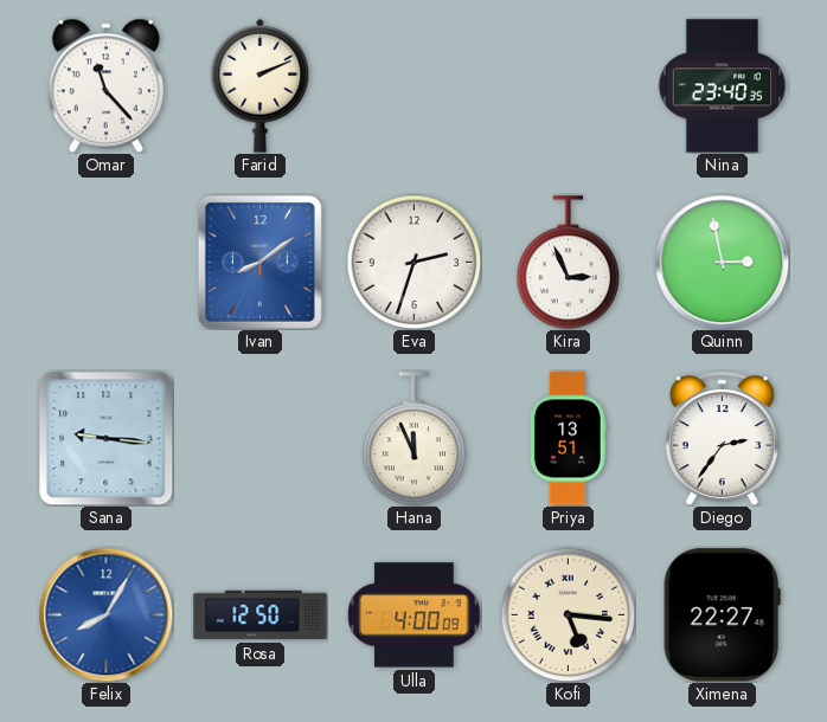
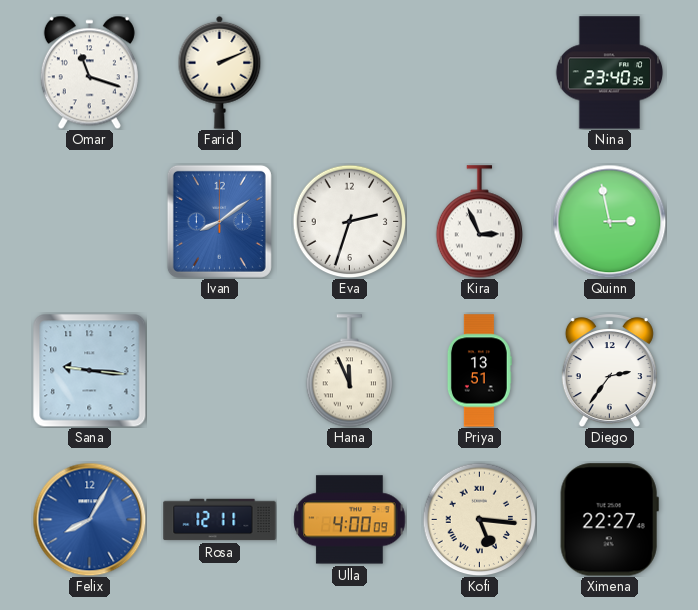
Omar: 11:23 -> 11:18
Rosa: 12:50 -> 12:11
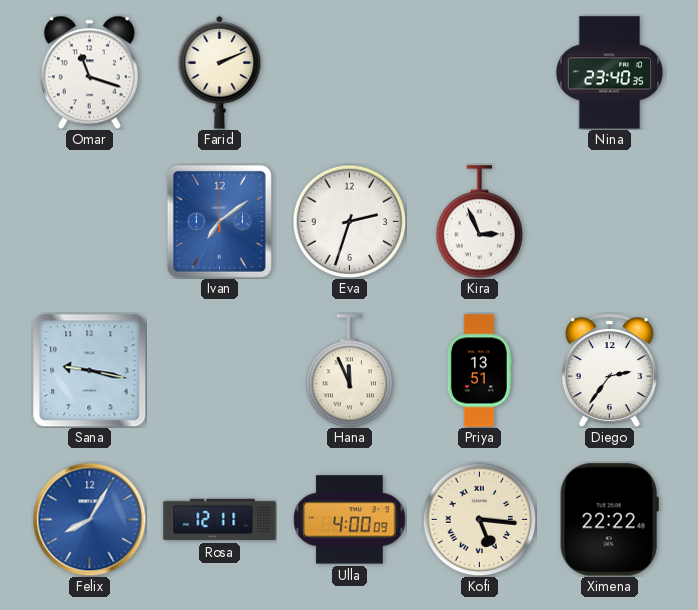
Ivan: 8:09 -> 7:09
Quinn: 2:58 -> none
Sana: 9:16 -> 9:17
Ximena: 22:27 -> 22:22
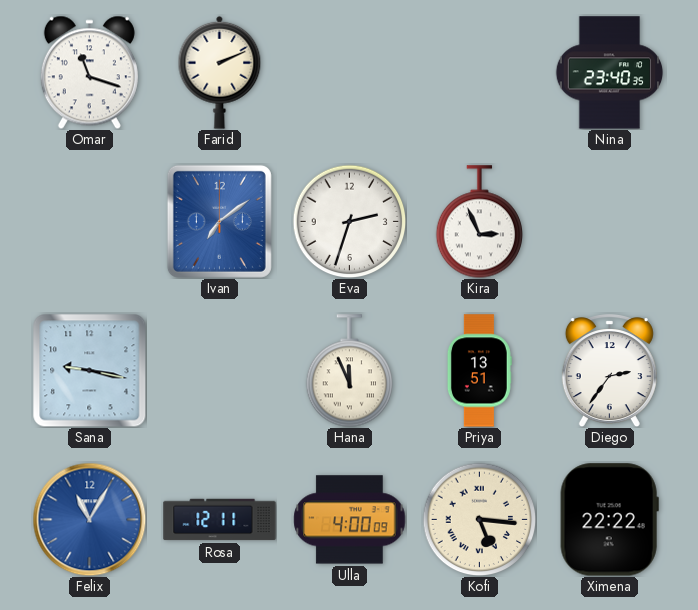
Felix: 8:05 -> 11:05
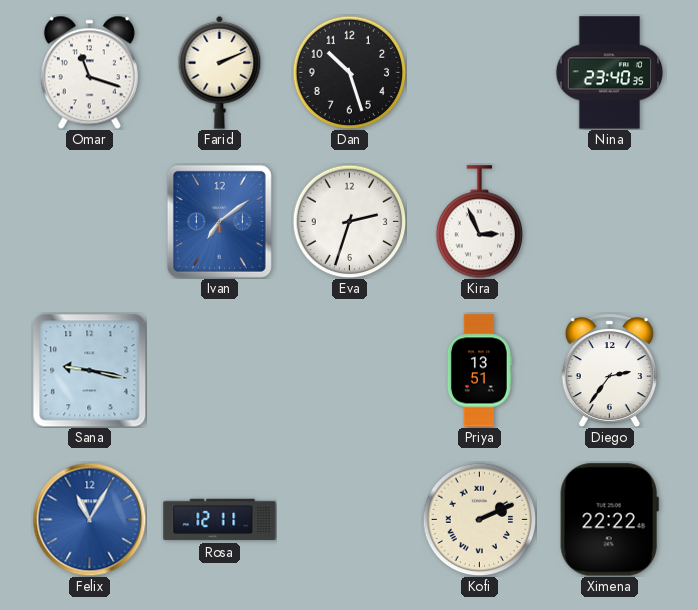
Dan: none -> 10:27
Hana: 11:56 -> none
Ulla: 4:00 -> none
Kofi: 5:16 -> 2:11
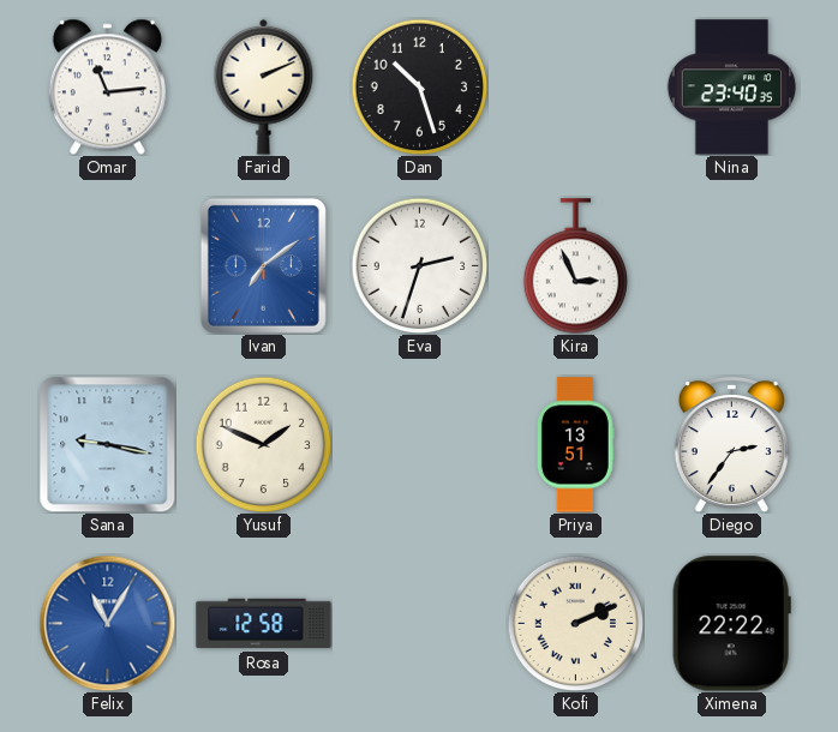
Omar: 11:18 -> 11:14
Yusuf: none -> 1:49
Rosa: 12:11 -> 12:58
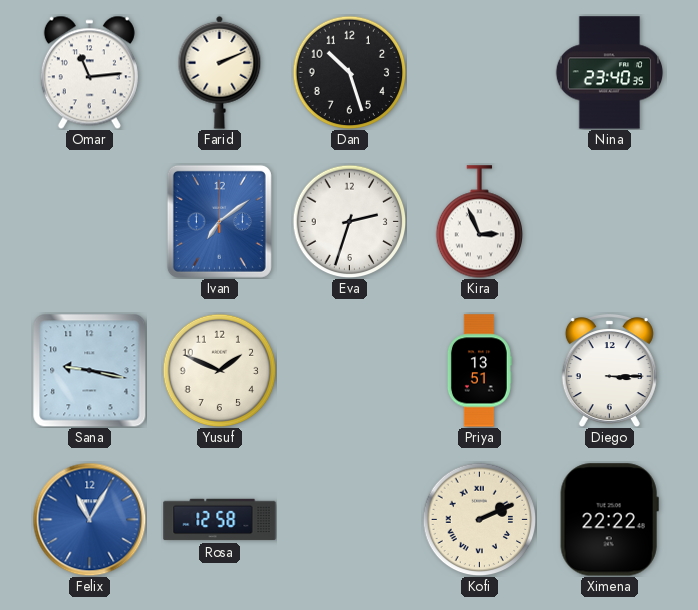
Diego: 2:36 -> 3:15
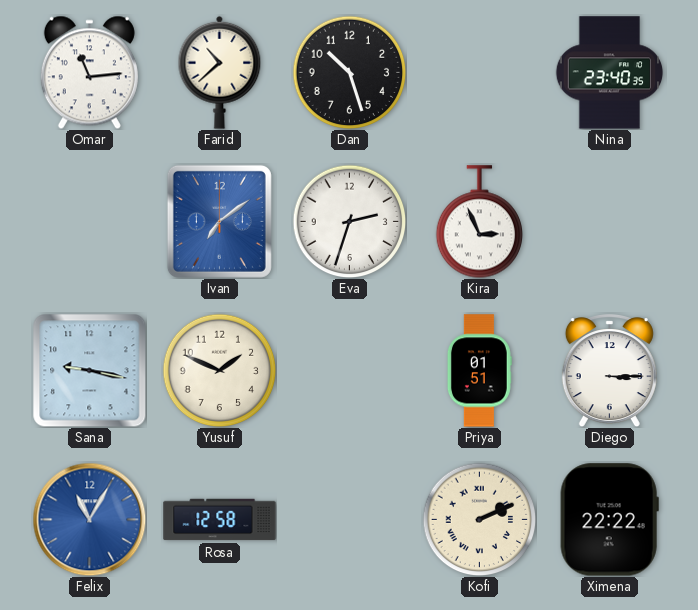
Farid: 2:11 -> 10:38
Priya: 13:51 -> 01:51
